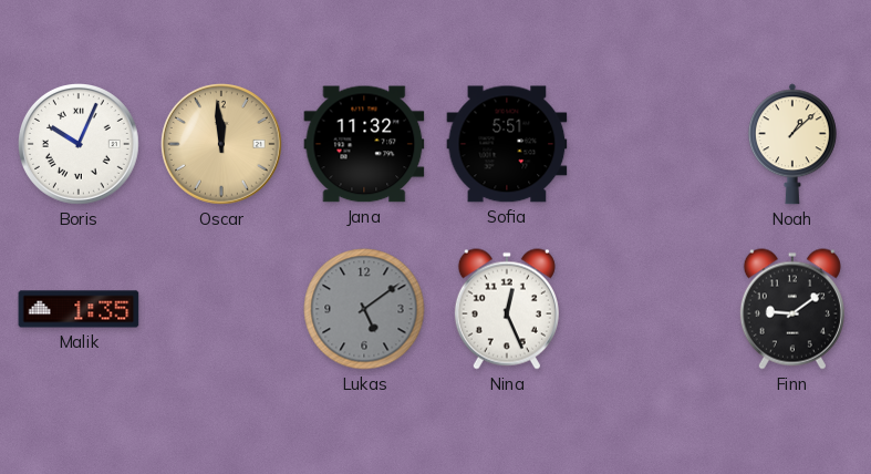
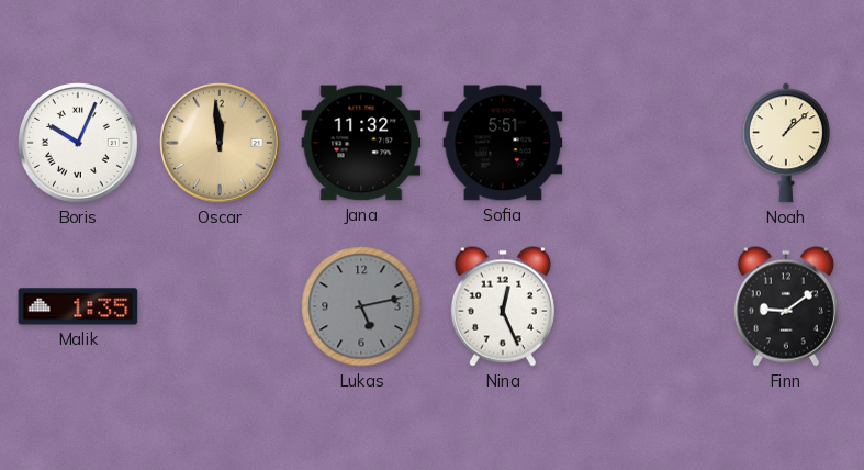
Lukas: 5:09 -> 5:13
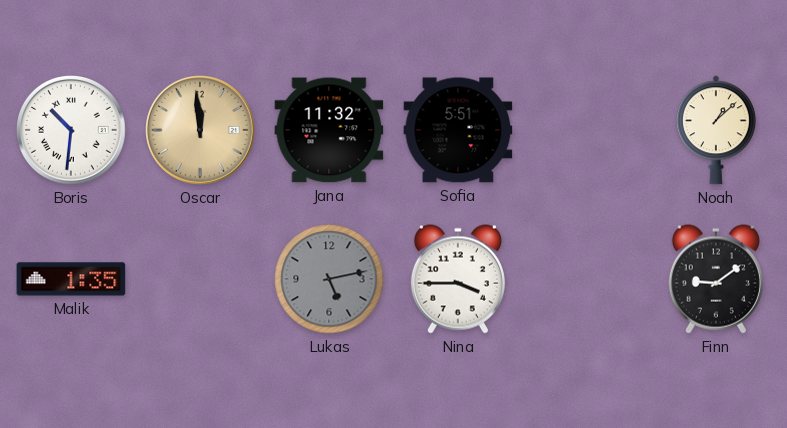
Boris: 10:04 -> 10:31
Nina: 12:26 -> 3:45
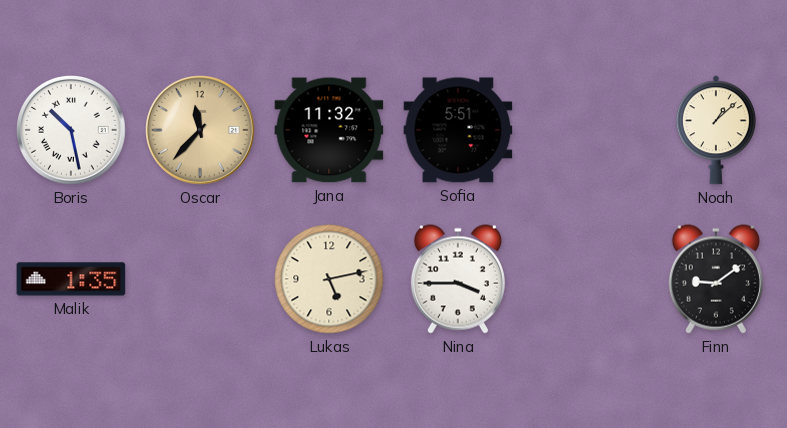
Boris: 10:31 -> 10:28
Oscar: 11:59 -> 11:37
Lukas dial: grey -> cream
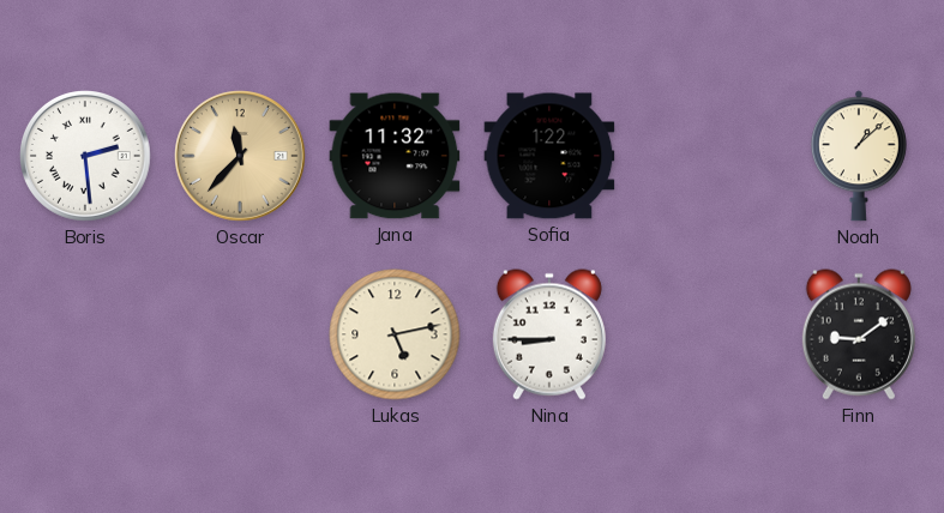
Boris: 10:28 -> 2:29
Sofia: 5:51 -> 1:22
Malik: 1:35 -> none
Nina: 3:45 -> 8:45
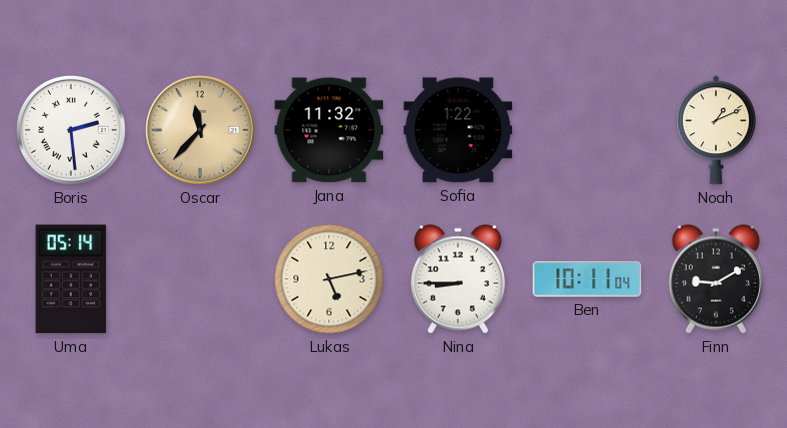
Noah: 1:08 -> 1:11
Uma: none -> 05:14
Ben: none -> 10:11
Finn: 9:09 -> 9:10
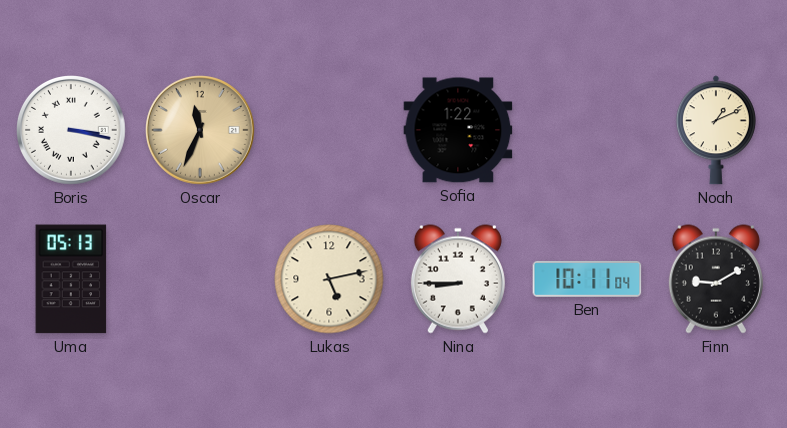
Boris: 2:29 -> 3:17
Oscar: 11:37 -> 11:34
Jana: 11:32 -> none
Uma: 05:14 -> 05:13
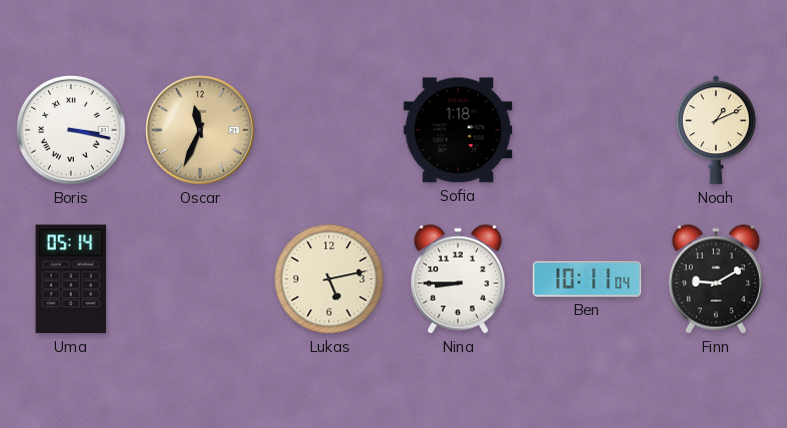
Sofia: 1:22 -> 1:18
Uma: 05:13 -> 05:14
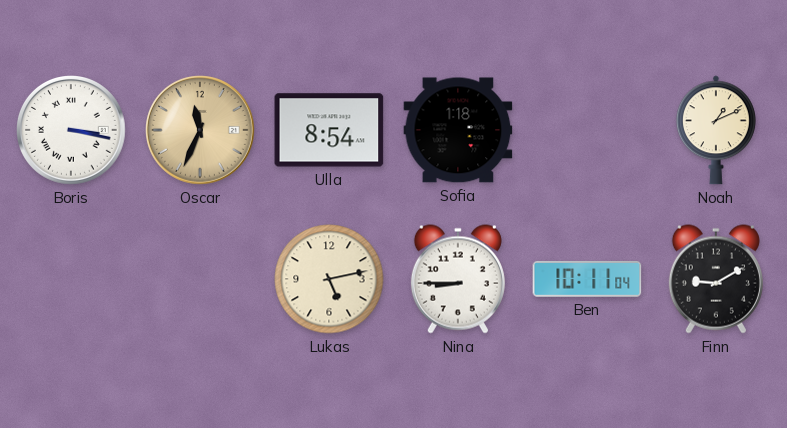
Ulla: none -> 8:54
Uma: 05:14 -> none
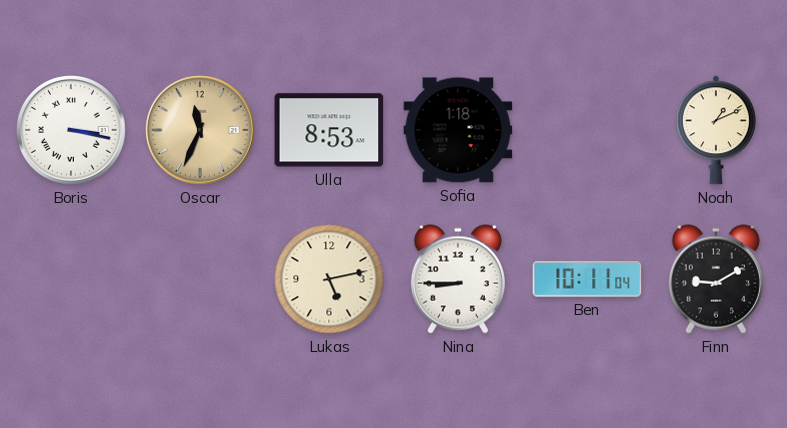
Ulla: 8:54 -> 8:53
